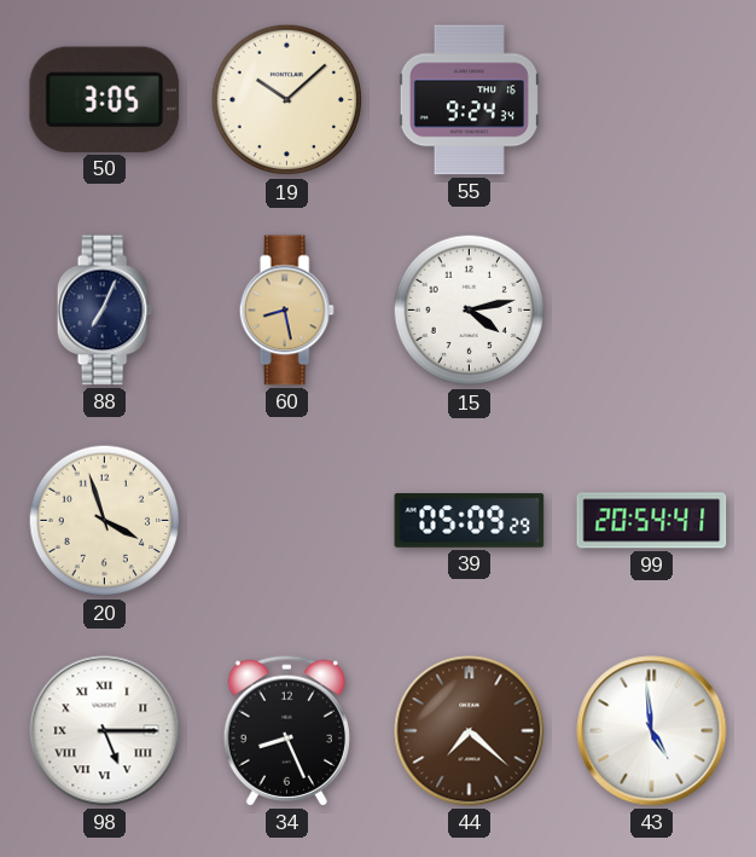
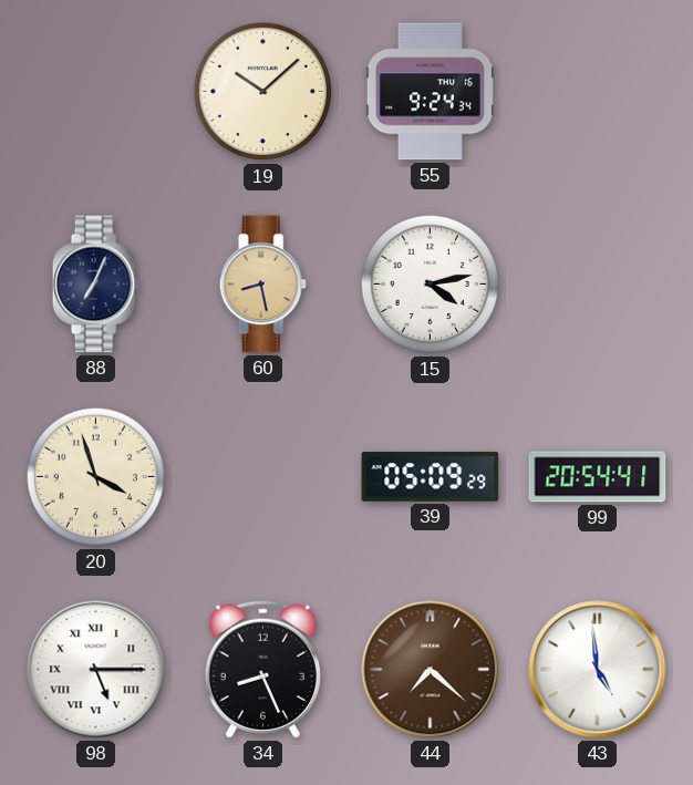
50: 3:05 -> none
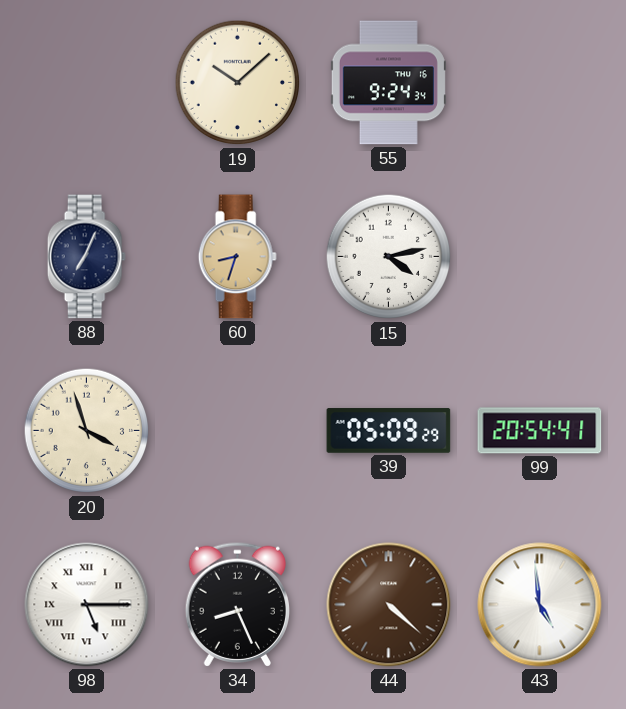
60: 8:28 -> 8:33
44: 7:22 -> 4:22
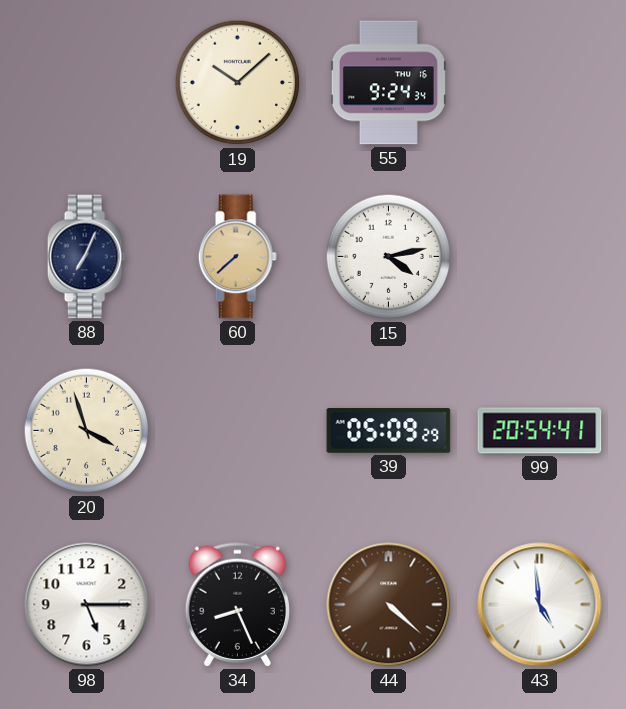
60: 8:33 -> 7:38
98 numerals: Roman -> Arabic
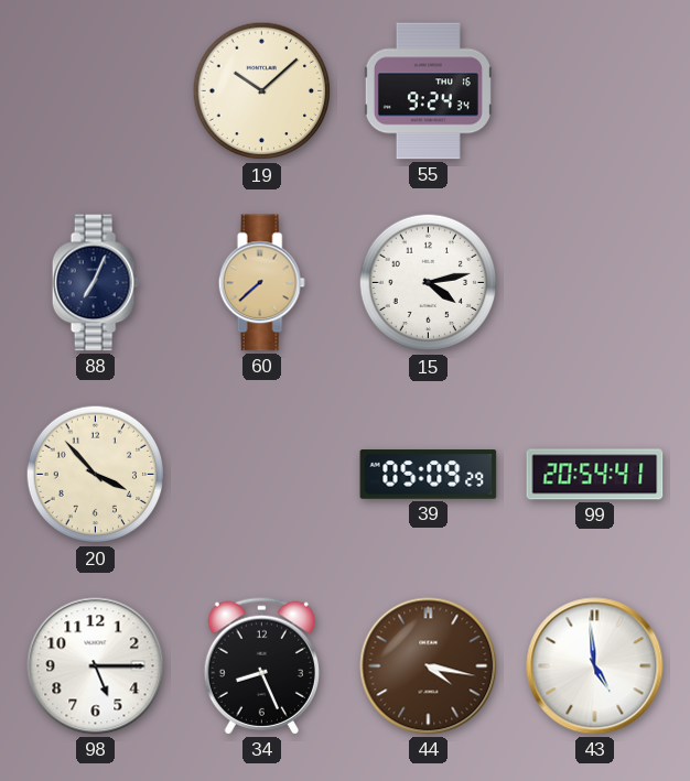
20: 3:57 -> 3:53
44: 4:22 -> 4:17
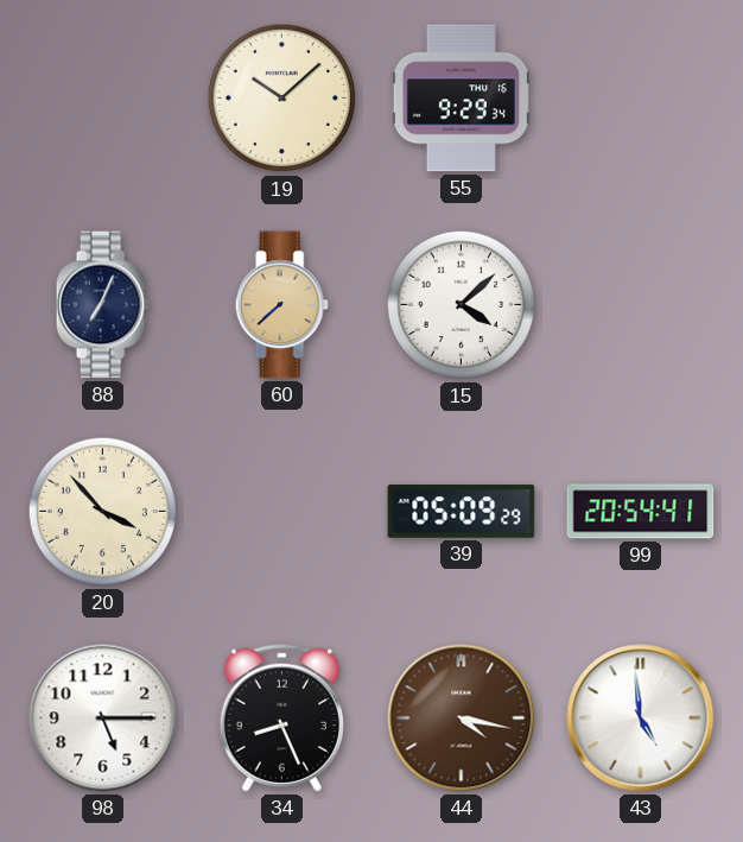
55: 9:24 -> 9:29
15: 4:13 -> 4:08
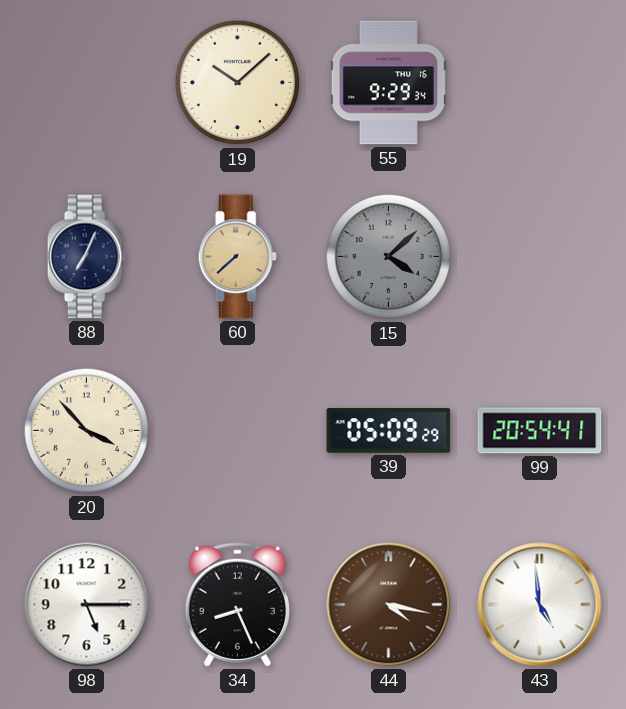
15 dial: white -> grey
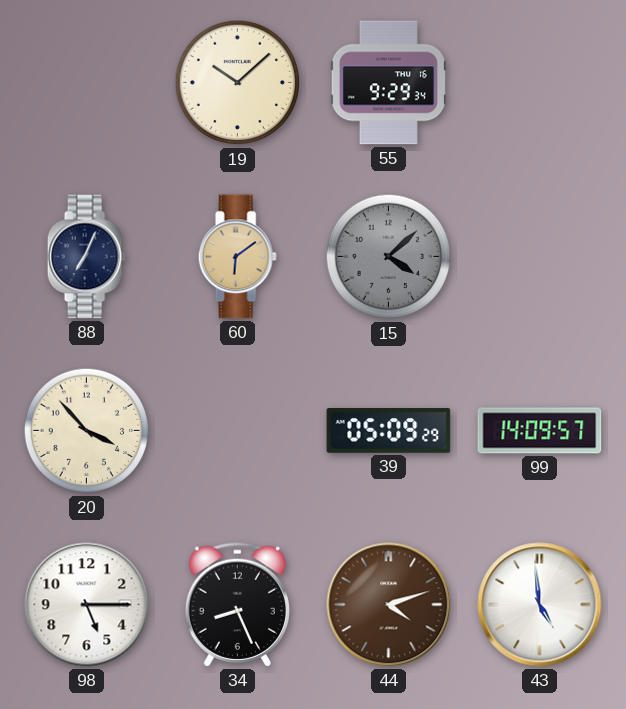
60: 7:38 -> 6:09
99: 20:54 -> 14:09
44: 4:17 -> 4:12
